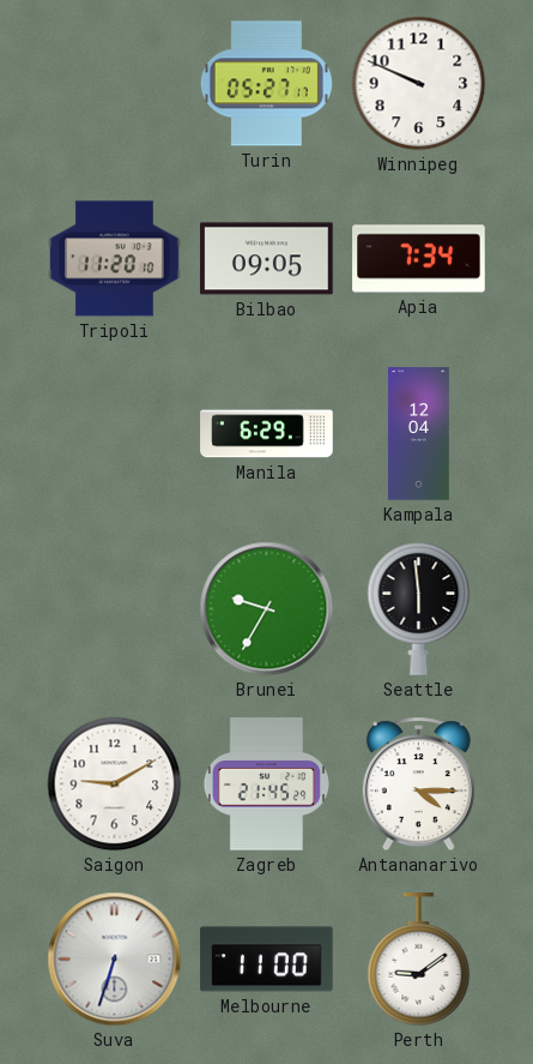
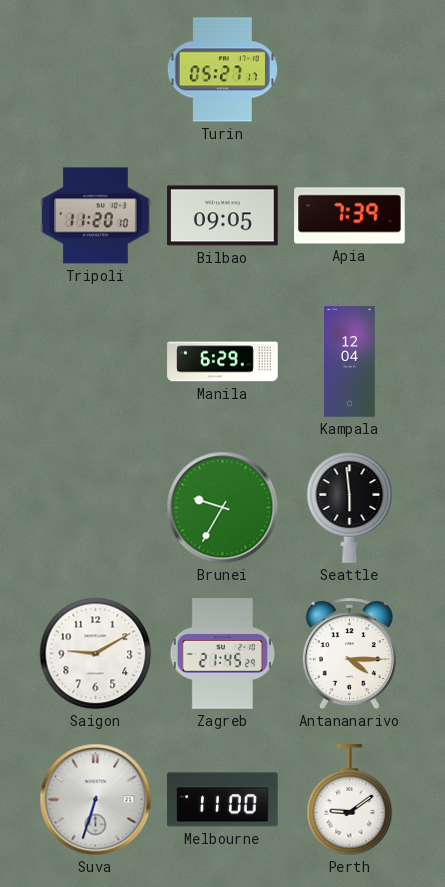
Winnipeg: 9:49 -> none
Apia: 7:34 -> 7:39
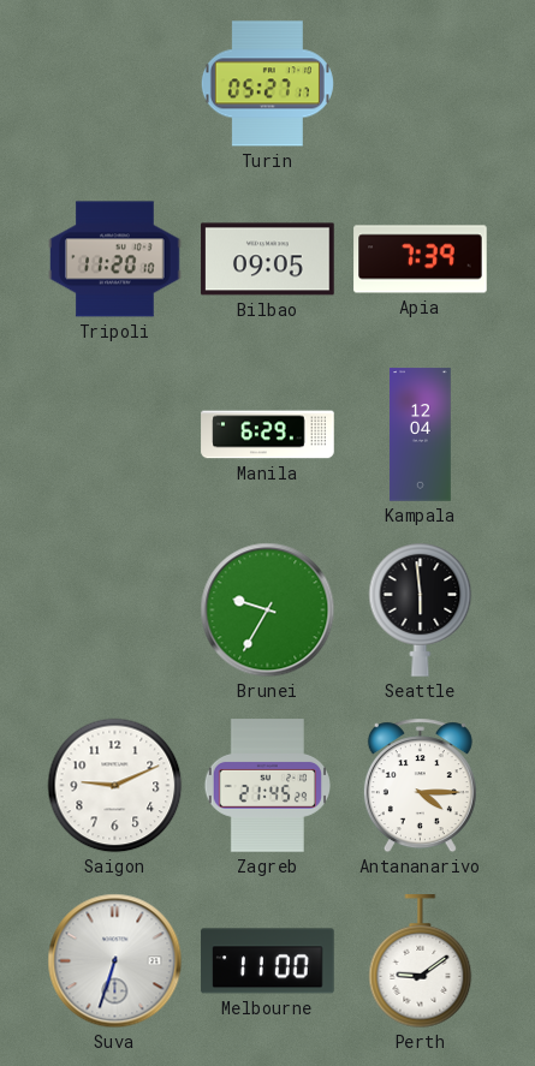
Saigon: 9:10 -> 9:11
